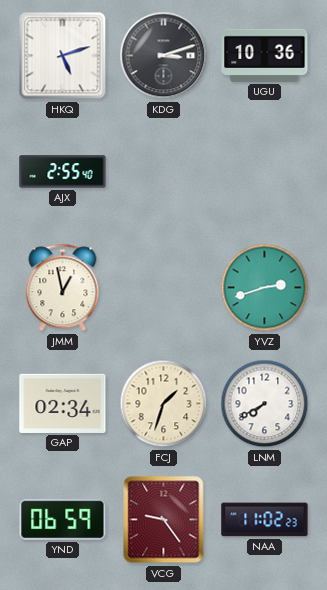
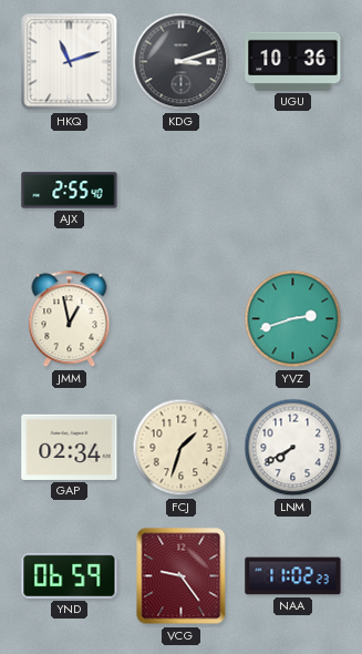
HKQ: 5:12 -> 11:12
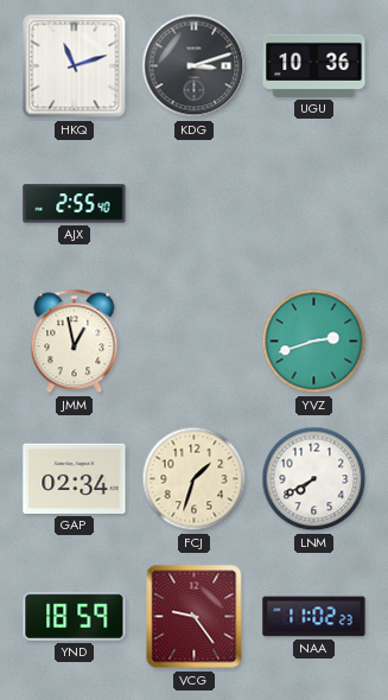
YND: 06:59 -> 18:59
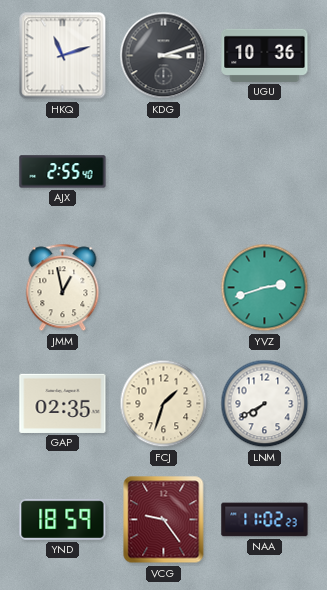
GAP: 02:34 -> 02:35
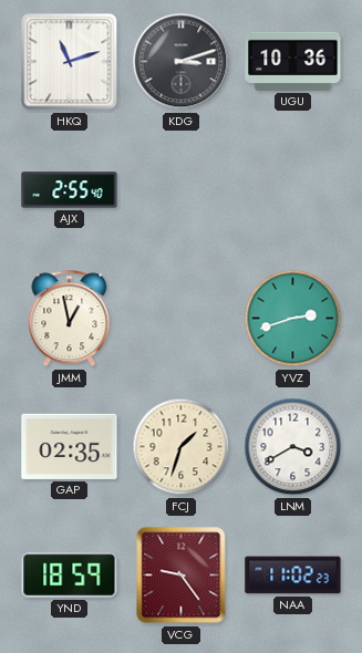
LNM: 7:40 -> 3:40
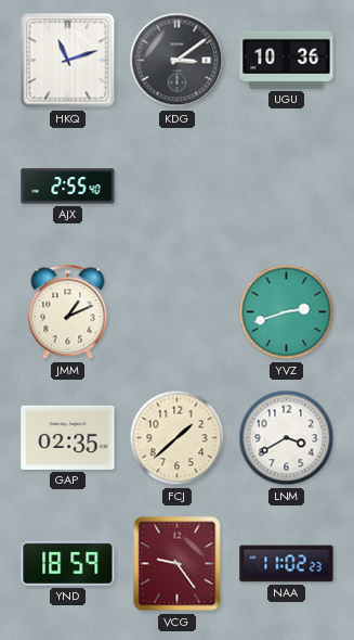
KDG: 3:12 -> 3:09
JMM: 12:58 -> 1:11
FCJ: 1:33 -> 1:38
